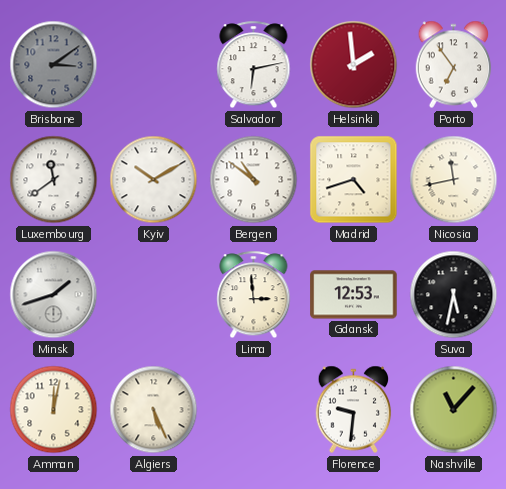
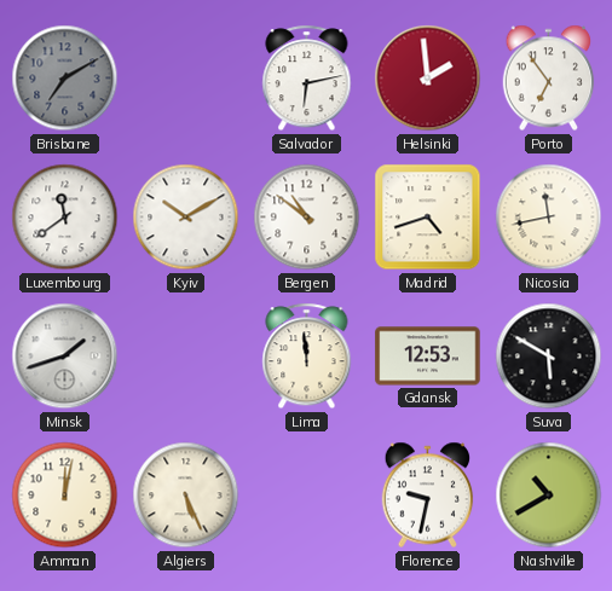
Brisbane: 3:09 -> 7:10
Lima: 2:59 -> 11:59
Suva: 5:32 -> 5:50
Florence: 9:31 -> 9:32
Nashville: 11:07 -> 10:40
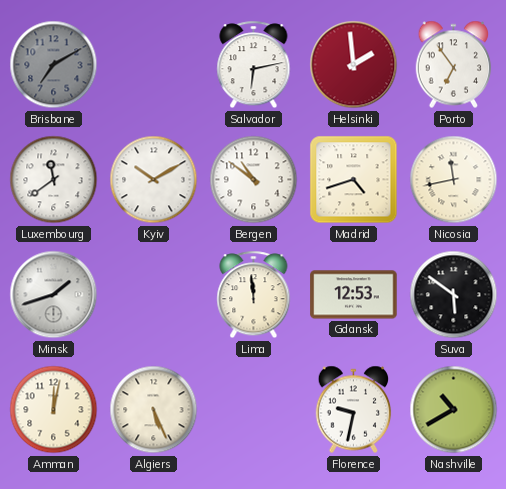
Suva: 5:50 -> 5:51
